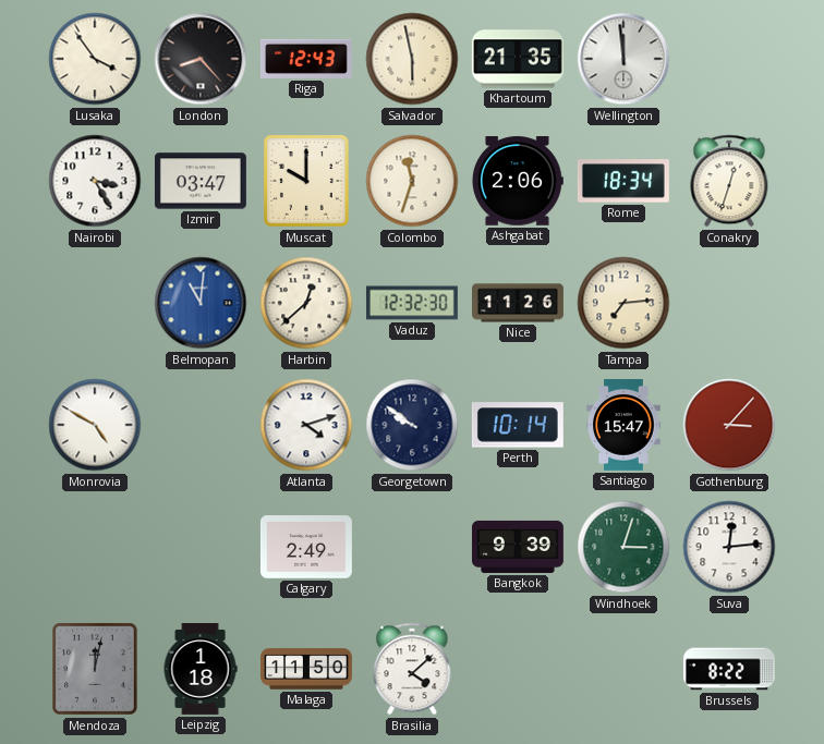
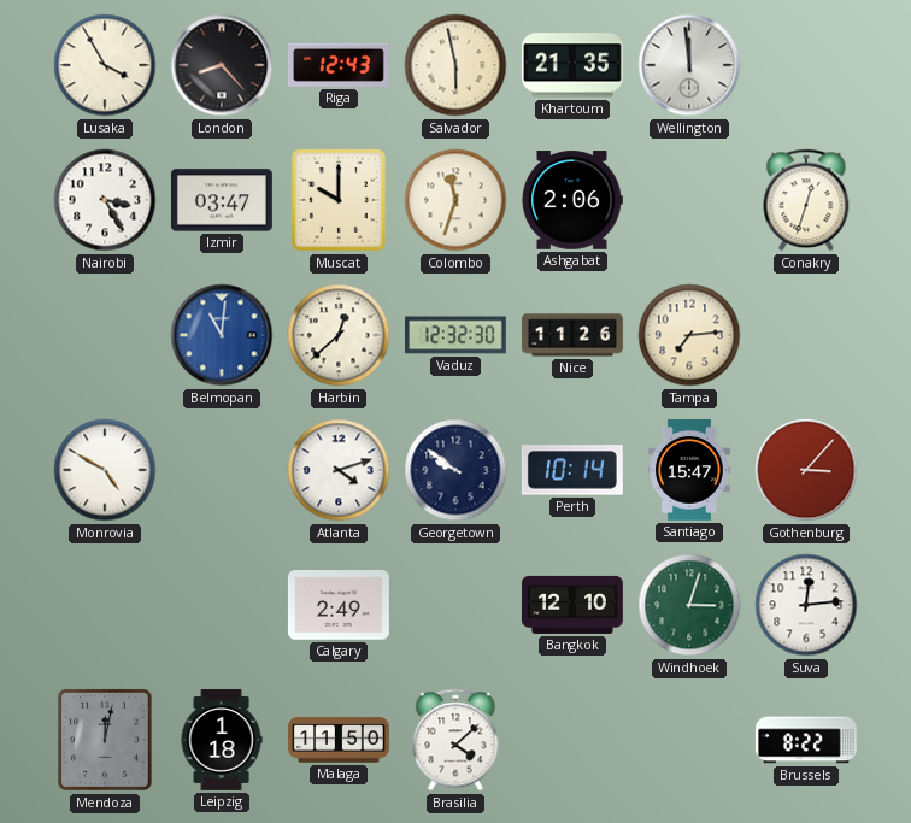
Lusaka: 3:54 -> 3:55
Rome: 18:34 -> none
Bangkok: 9:39 -> 12:10
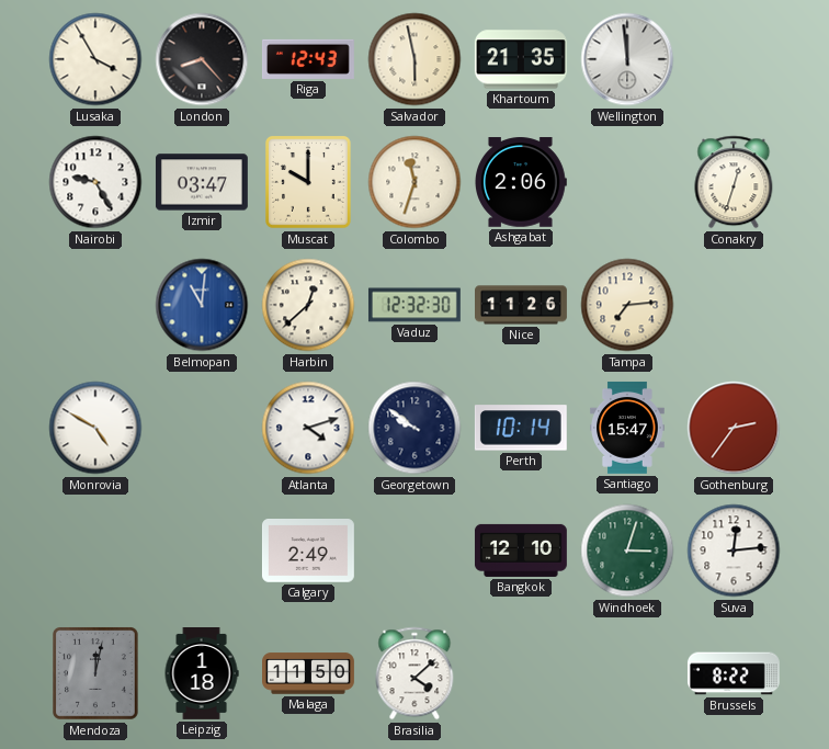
Nairobi: 3:25 -> 9:25
Gothenburg: 3:07 -> 2:36
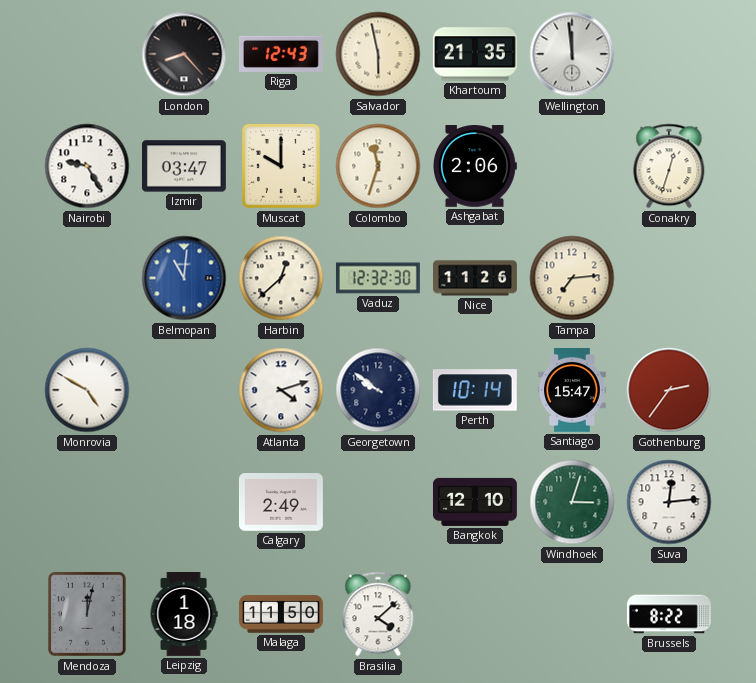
Lusaka: 3:55 -> none
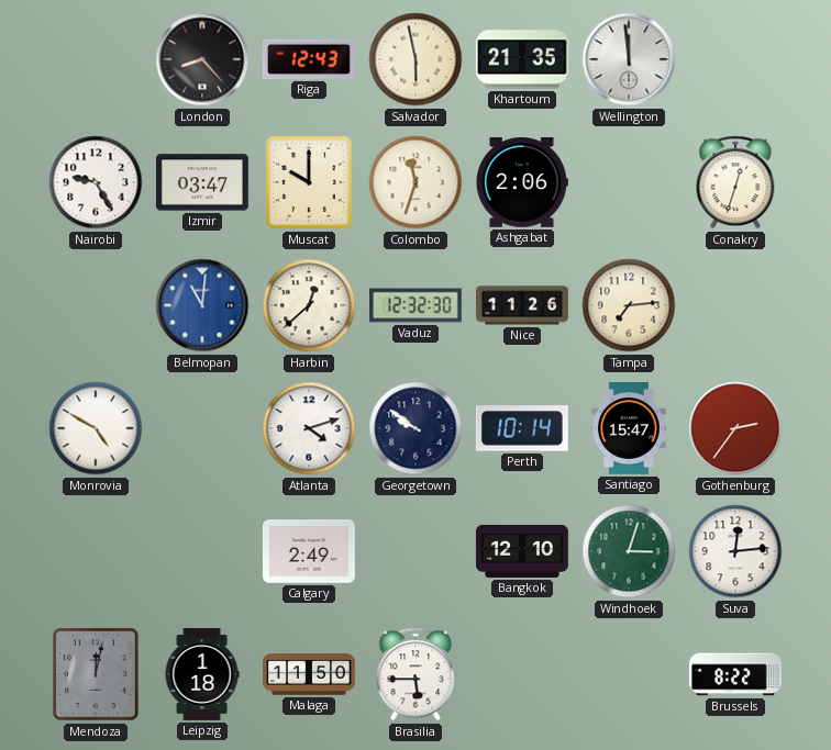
Brasilia: 4:08 -> 5:45
